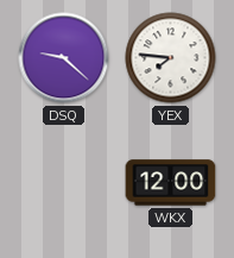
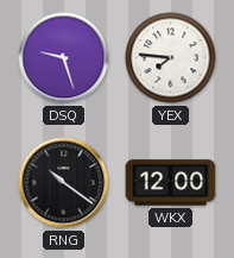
DSQ: 9:22 -> 9:27
RNG: none -> 10:21
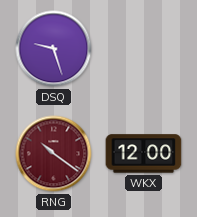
YEX: 7:46 -> none
RNG dial: black -> burgundy
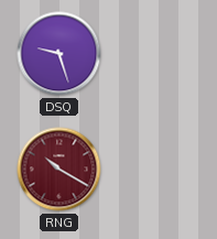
RNG: 10:21 -> 10:20
WKX: 12:00 -> none
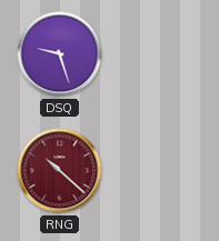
RNG: 10:20 -> 10:22
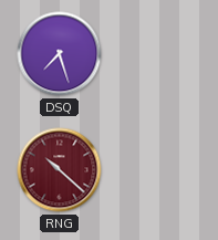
DSQ: 9:27 -> 7:27
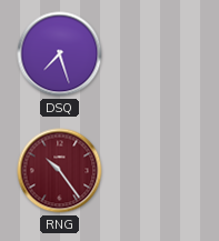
RNG: 10:22 -> 10:24
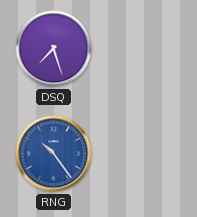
RNG dial: burgundy -> blue
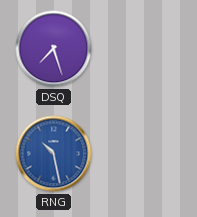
RNG: 10:24 -> 10:28
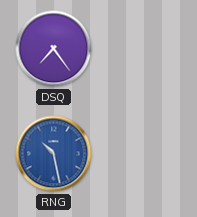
DSQ: 7:27 -> 7:24
